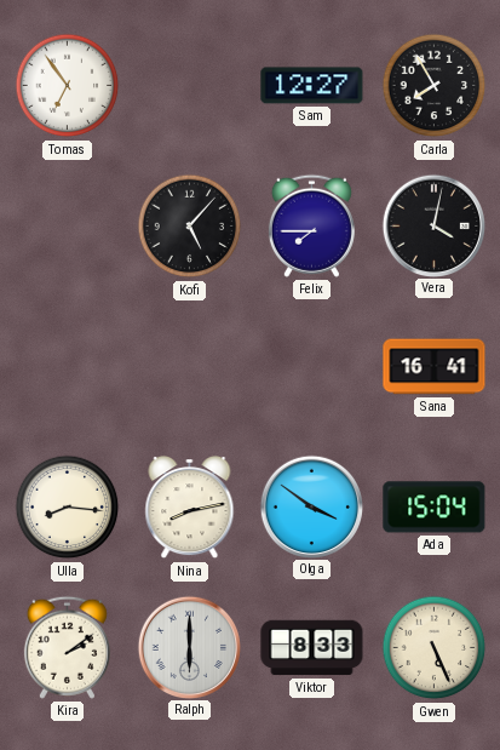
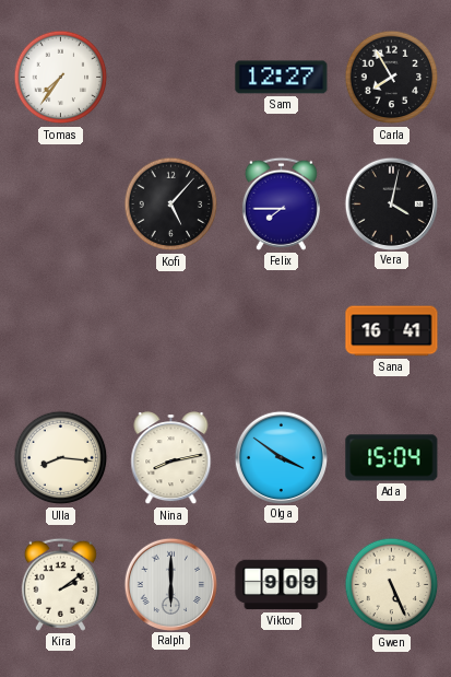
Tomas: 6:54 -> 7:36
Viktor: 8:33 -> 9:09
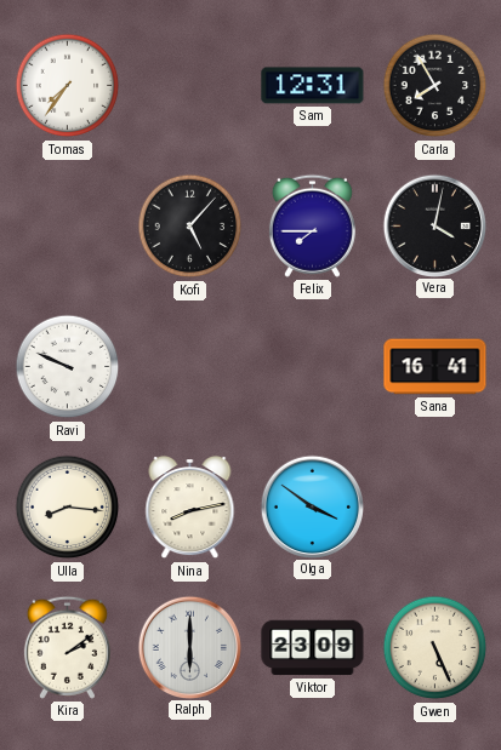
Sam: 12:27 -> 12:31
Ravi: none -> 9:49
Ada: 15:04 -> none
Viktor: 9:09 -> 23:09
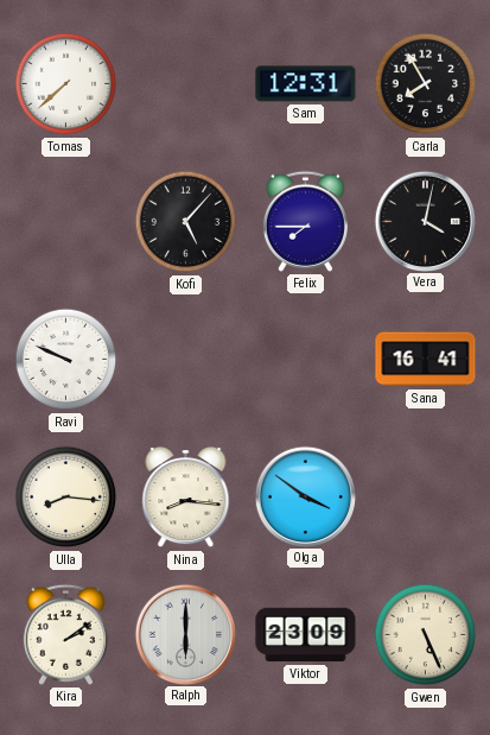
Tomas: 7:36 -> 7:38
Nina: 8:13 -> 8:16
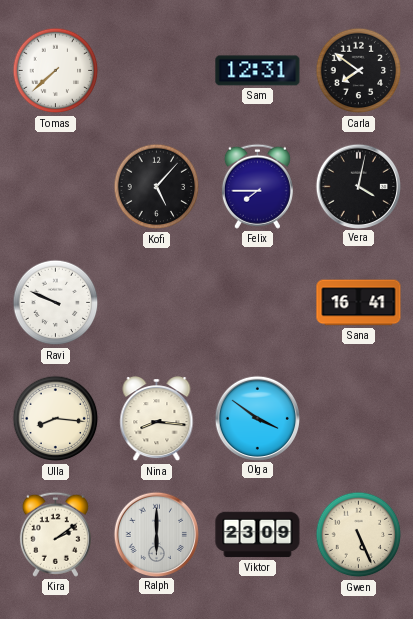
Carla: 7:55 -> 7:51
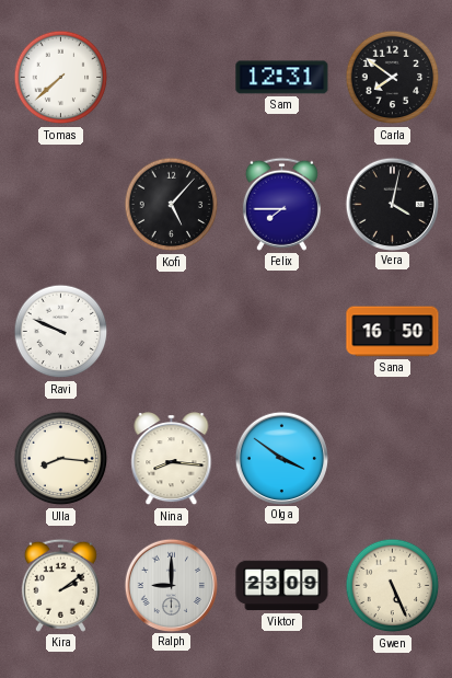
Sana: 16:41 -> 16:50
Ralph: 6:00 -> 9:00
